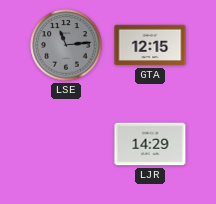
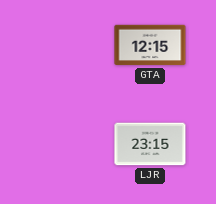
LSE: 11:14 -> none
LJR: 14:29 -> 23:15
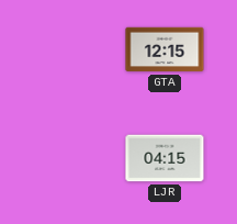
LJR: 23:15 -> 04:15
